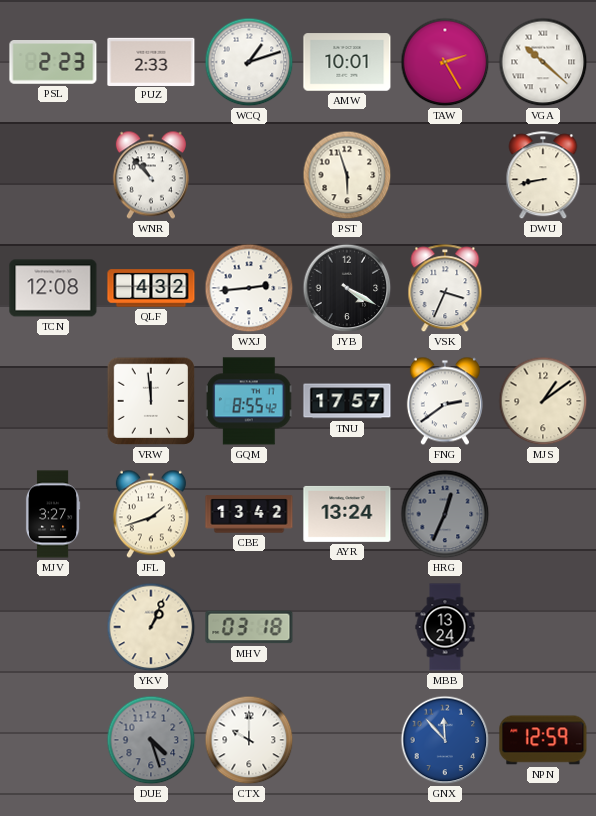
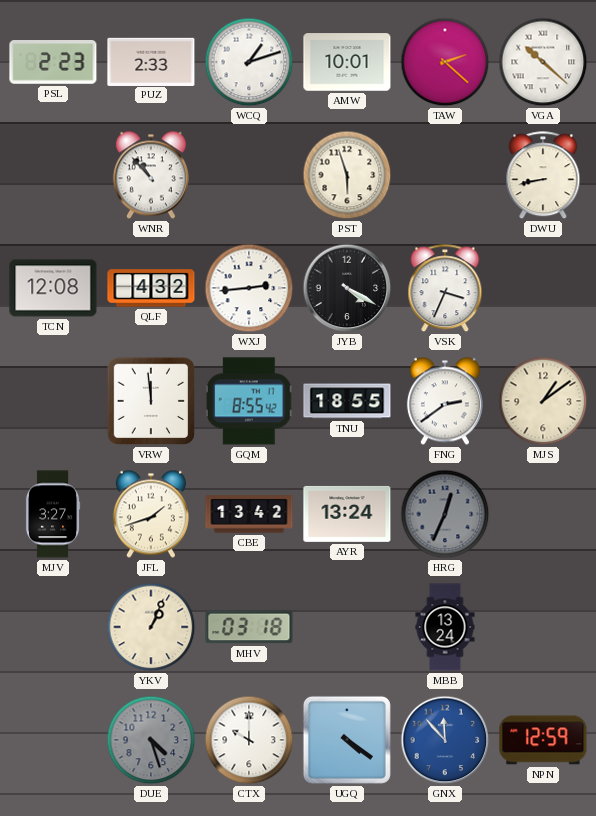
TAW: 2:25 -> 2:22
TNU: 17:57 -> 18:55
UGQ: none -> 4:21
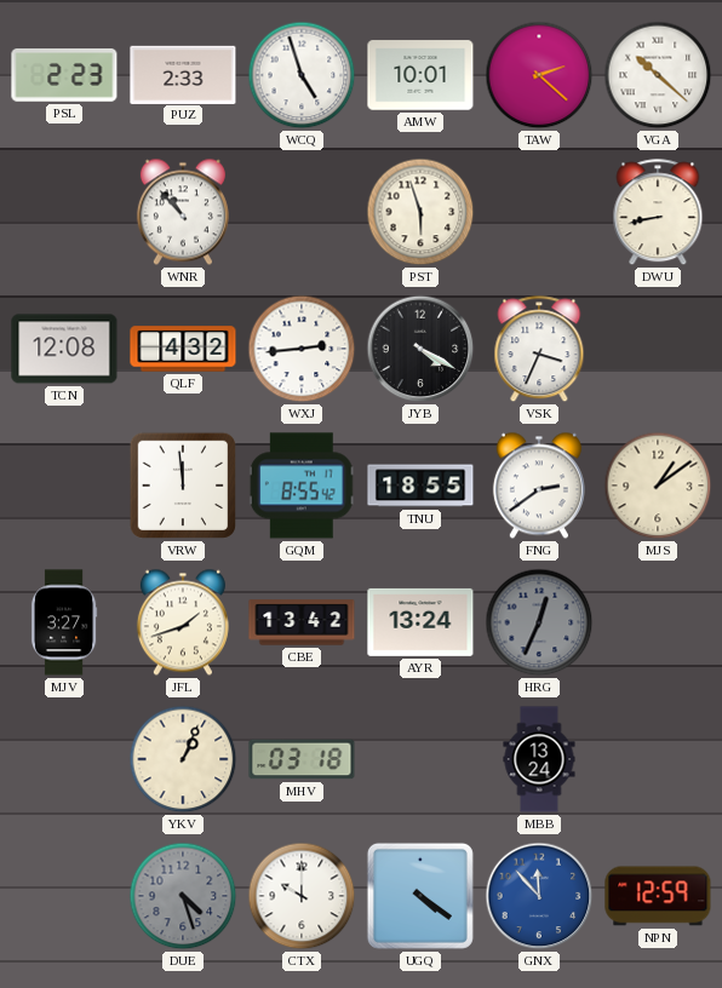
WCQ: 1:12 -> 4:57
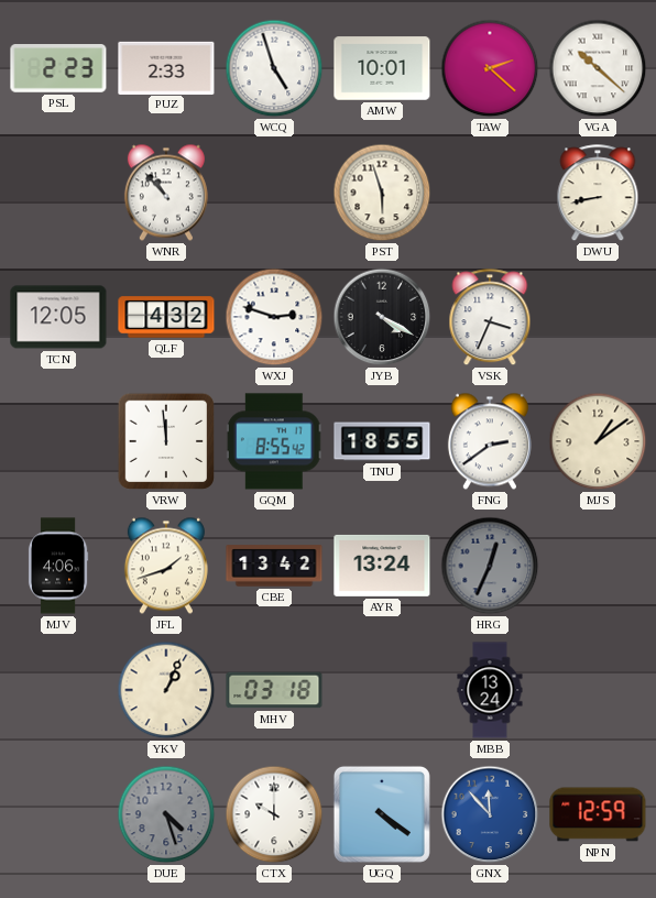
TCN: 12:08 -> 12:05
WXJ: 2:44 -> 2:48
MJV: 3:27 -> 4:06
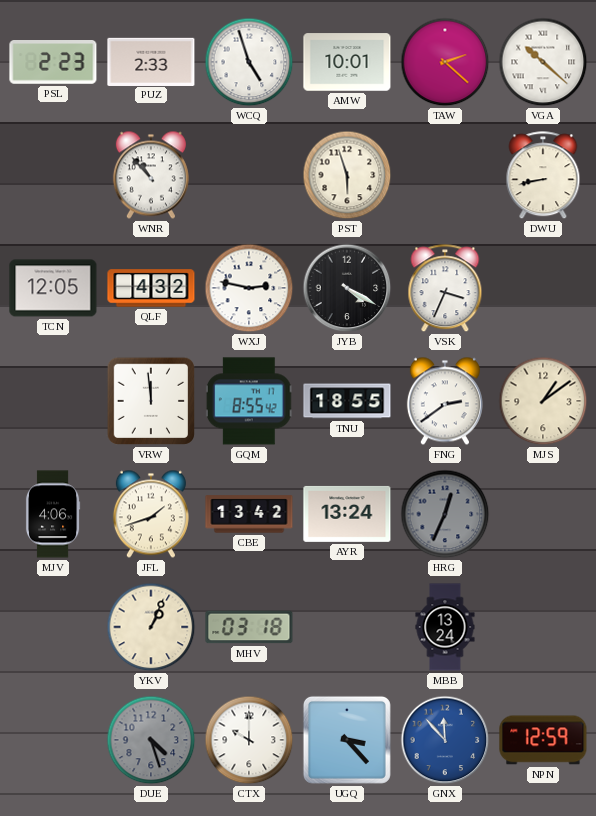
WXJ: 2:48 -> 2:47
UGQ: 4:21 -> 3:23
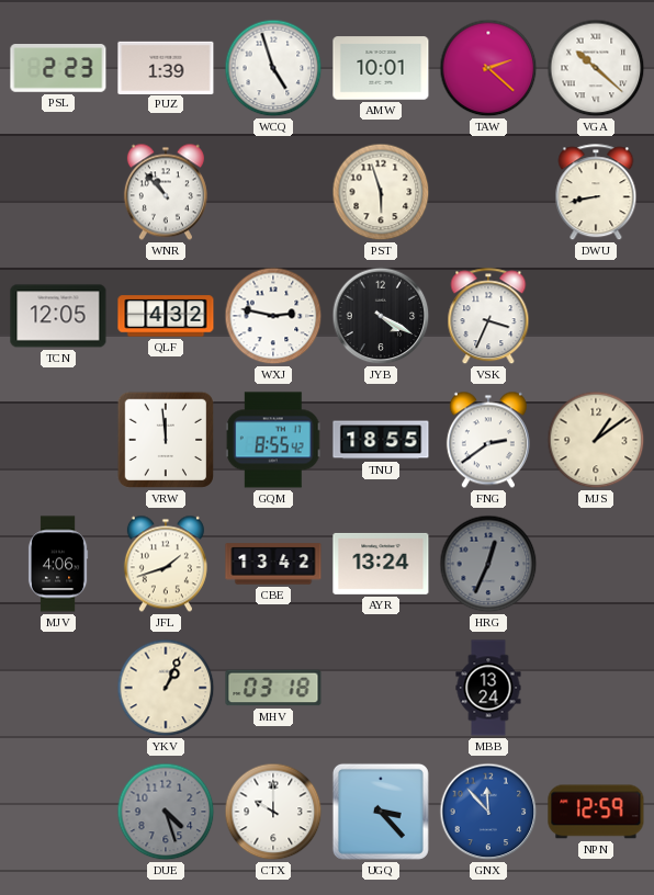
PUZ: 2:33 -> 1:39
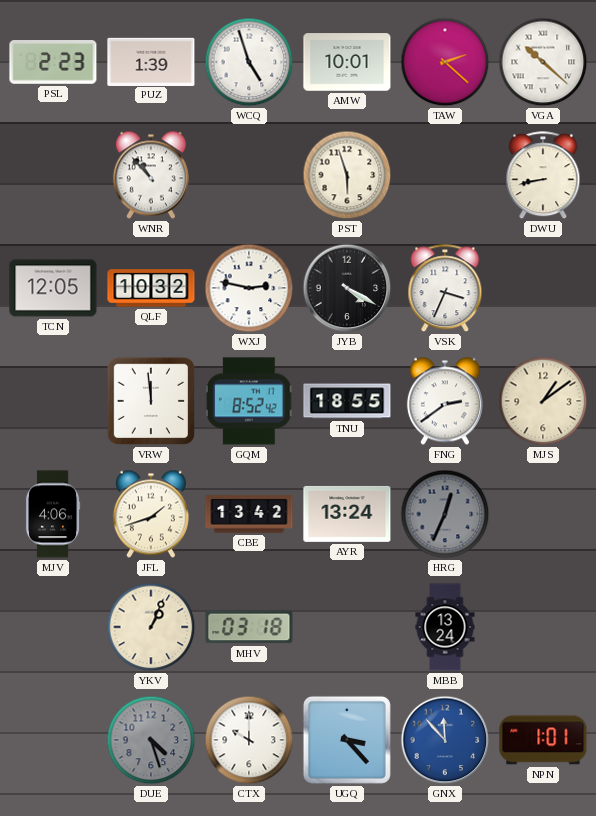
QLF: 4:32 -> 10:32
GQM: 8:55 -> 8:52
NPN: 12:59 -> 1:01
